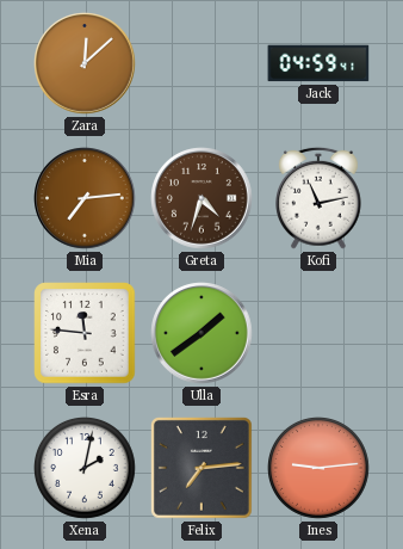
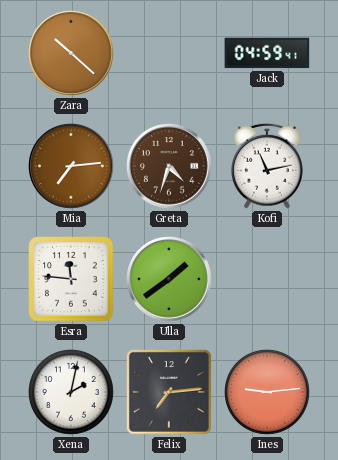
Zara: 12:08 -> 10:22
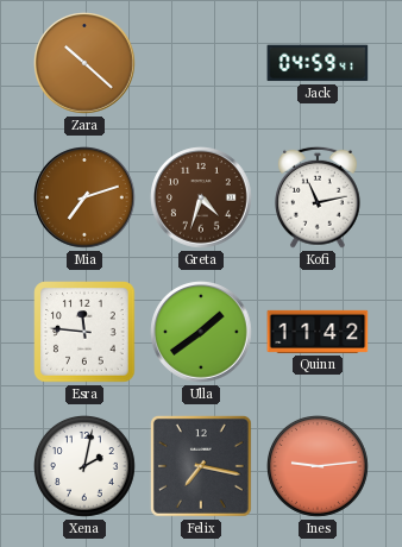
Mia: 7:14 -> 7:12
Quinn: none -> 11:42
Felix: 7:14 -> 7:17
